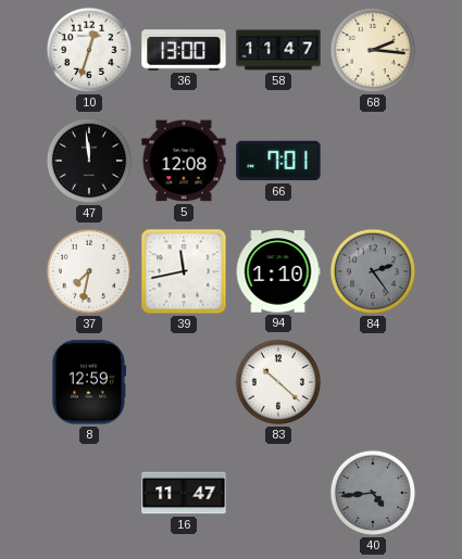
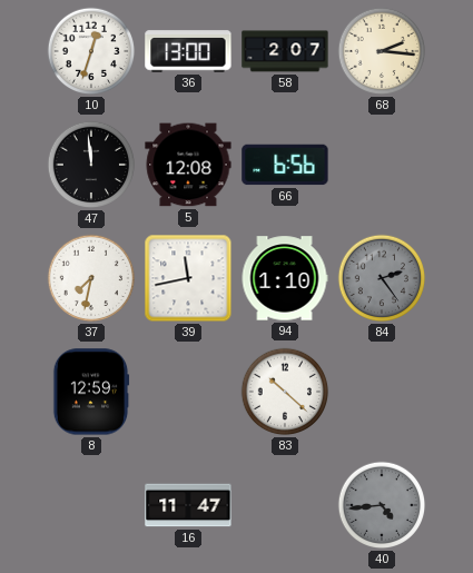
58: 11:47 -> 2:07
66: 7:01 -> 6:56
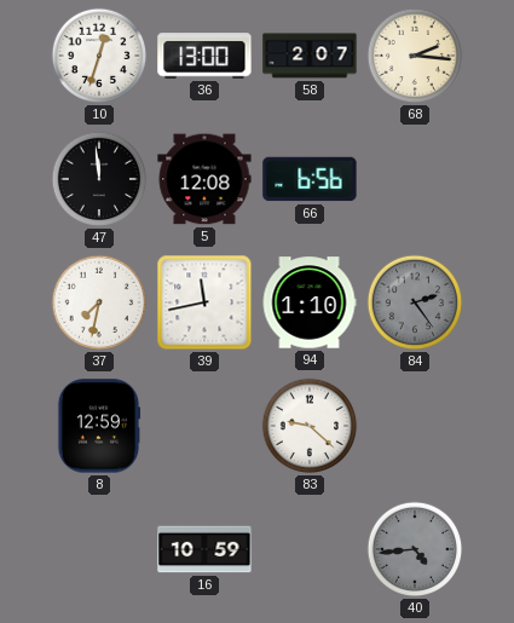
83: 10:22 -> 9:22
16: 11:47 -> 10:59
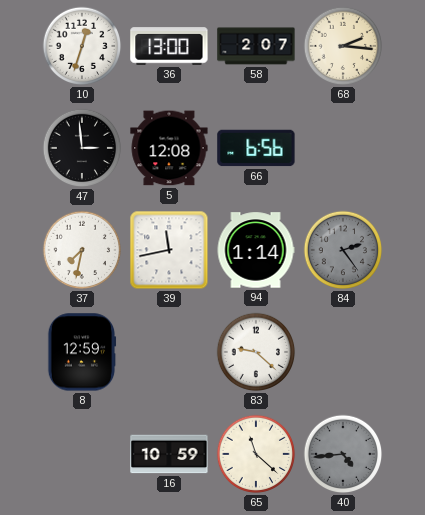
47: 11:59 -> 2:59
94: 1:10 -> 1:14
65: none -> 11:22
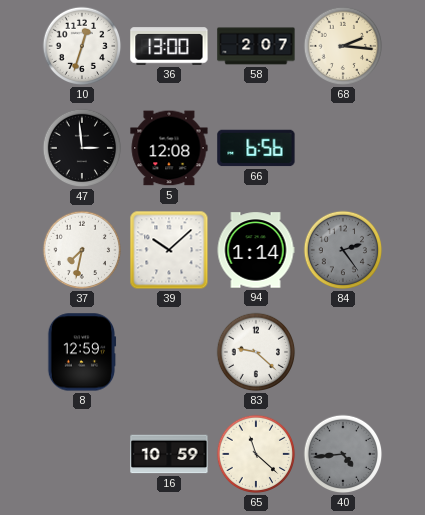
39: 11:43 -> 10:08
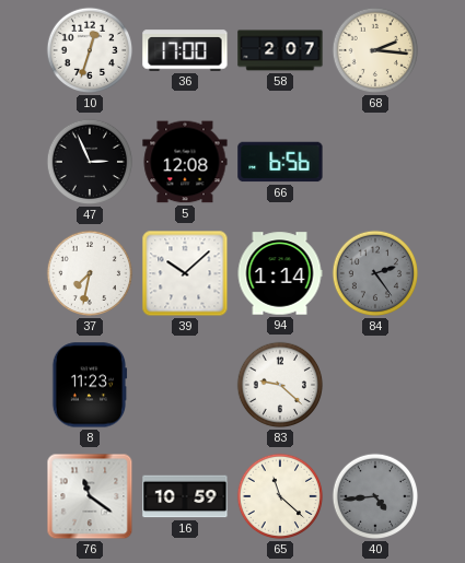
36: 13:00 -> 17:00
47: 2:59 -> 2:56
8: 12:59 -> 11:23
76: none -> 11:21
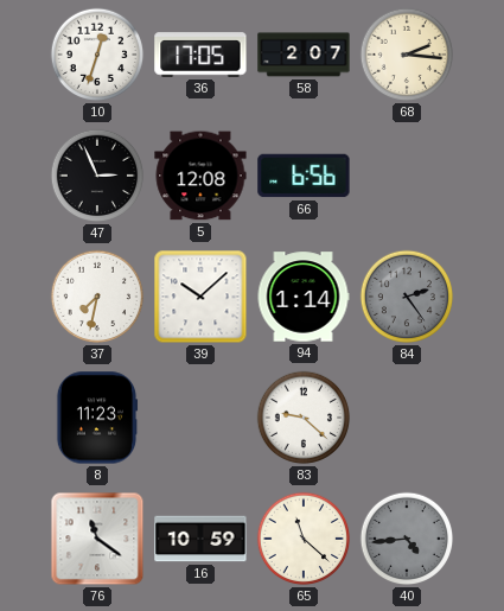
36: 17:00 -> 17:05
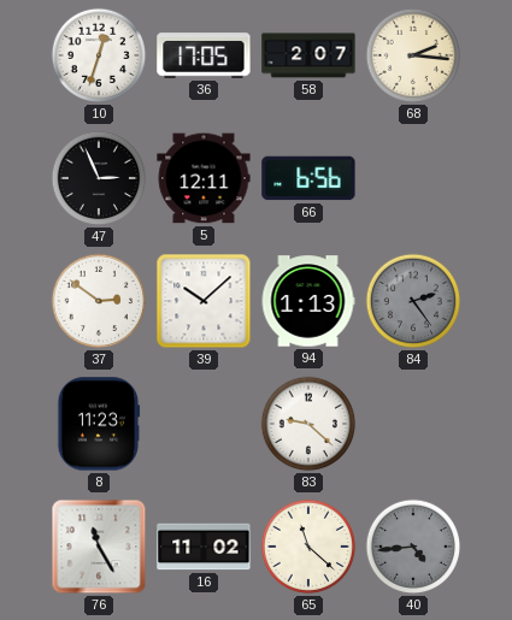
5: 12:08 -> 12:11
37: 7:32 -> 2:51
94: 1:14 -> 1:13
76: 11:21 -> 11:25
16: 10:59 -> 11:02
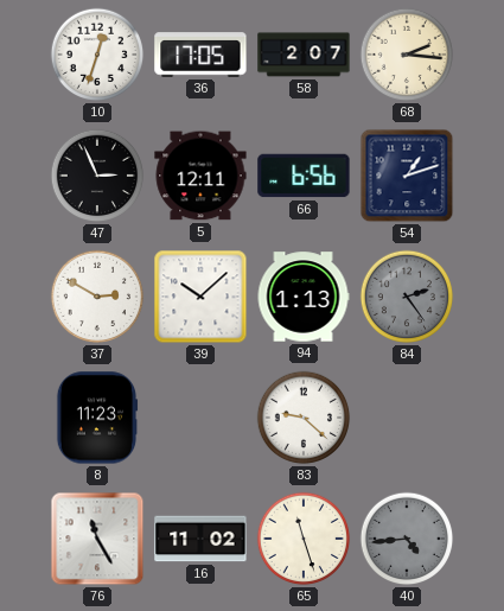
54: none -> 1:12
37: 2:51 -> 2:50
65: 11:22 -> 11:27
